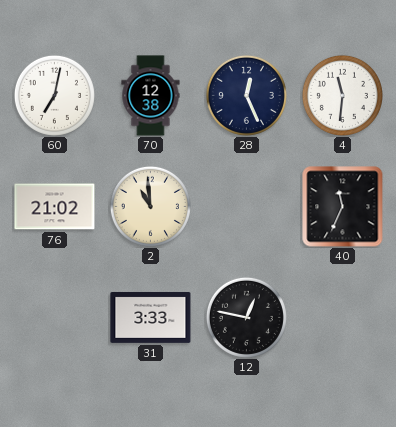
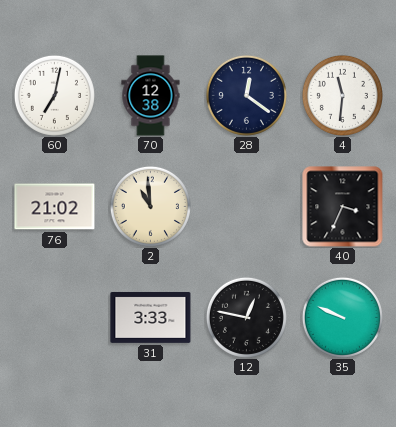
28: 12:26 -> 12:21
40: 11:34 -> 3:34
35: none -> 9:49
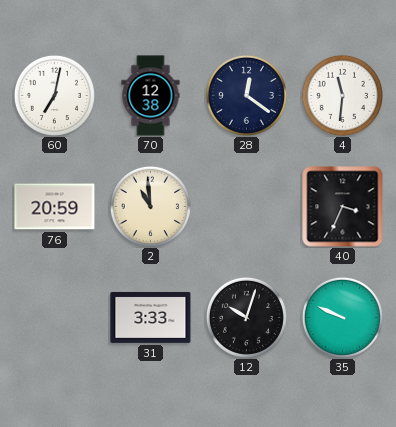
76: 21:02 -> 20:59
12: 12:47 -> 10:03
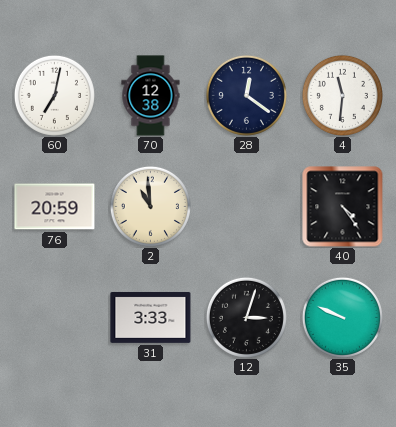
40: 3:34 -> 4:24
12: 10:03 -> 3:03
